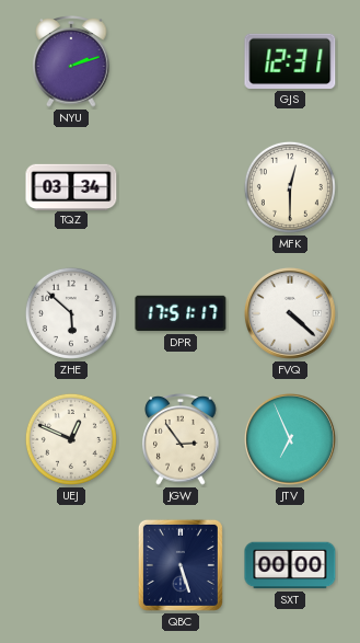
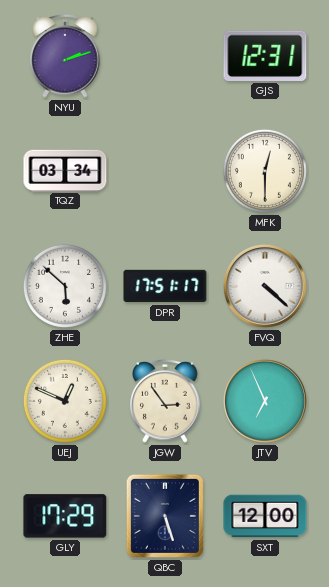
GLY: none -> 17:29
SXT: 00:00 -> 12:00
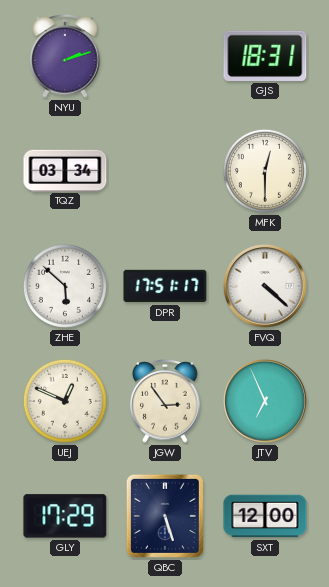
GJS: 12:31 -> 18:31
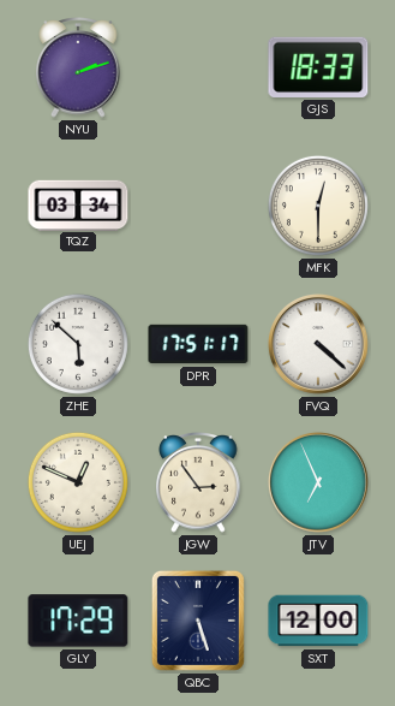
GJS: 18:31 -> 18:33
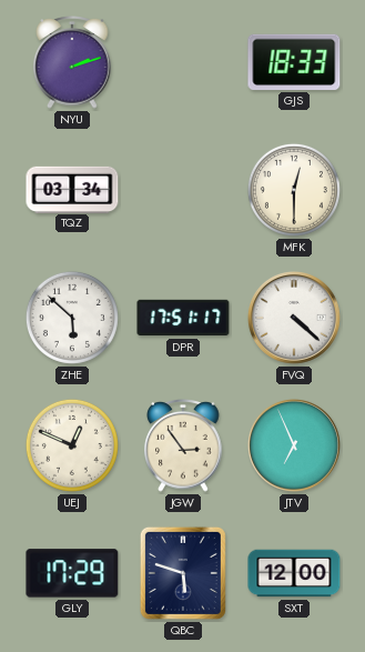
QBC: 5:27 -> 5:48
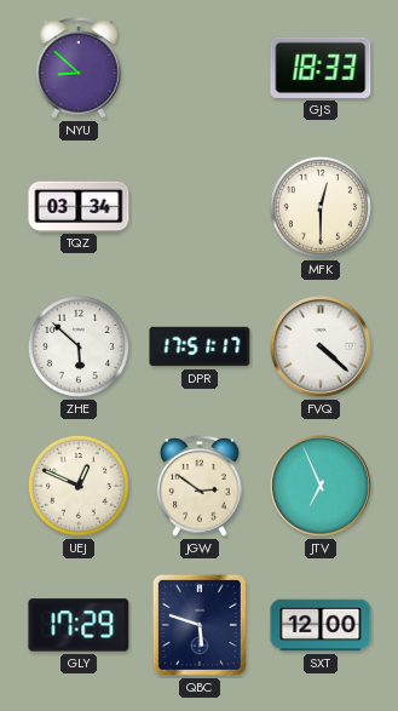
NYU: 2:12 -> 8:52
JGW: 2:54 -> 2:51
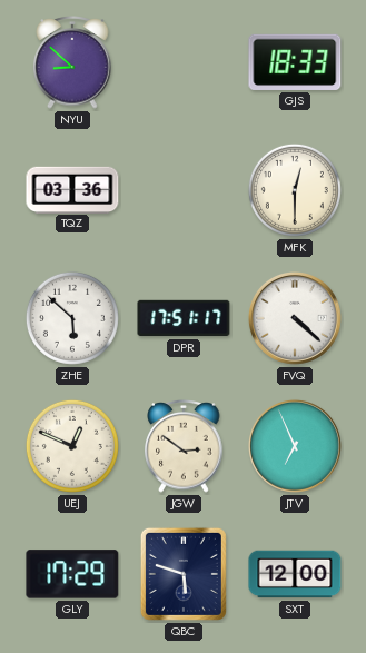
TQZ: 03:34 -> 03:36
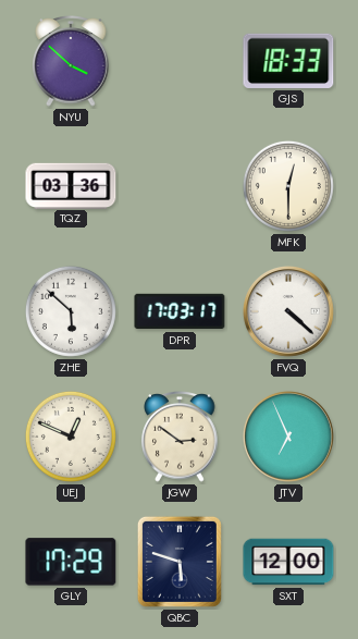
NYU: 8:52 -> 3:52
DPR: 17:51 -> 17:03
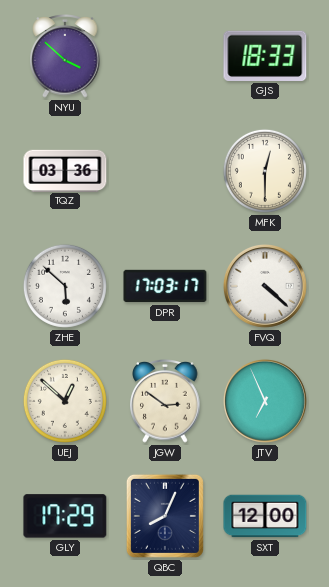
UEJ: 12:49 -> 12:52
QBC: 5:48 -> 8:04
